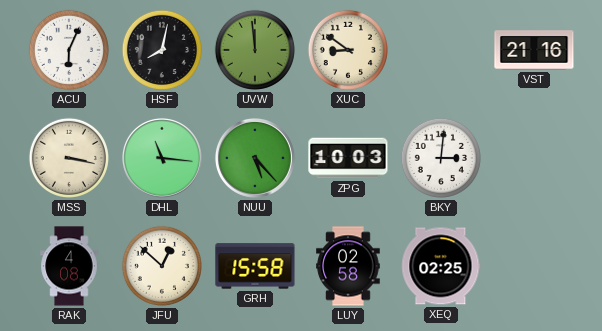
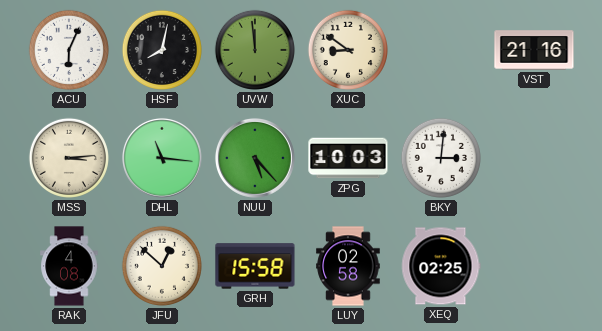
MSS: 3:17 -> 3:14
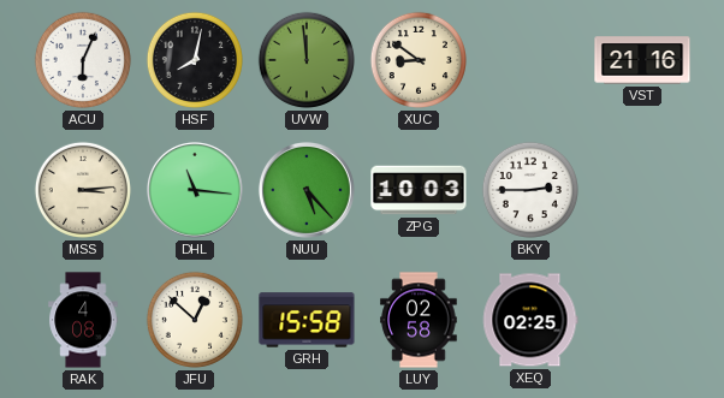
BKY: 3:01 -> 2:45
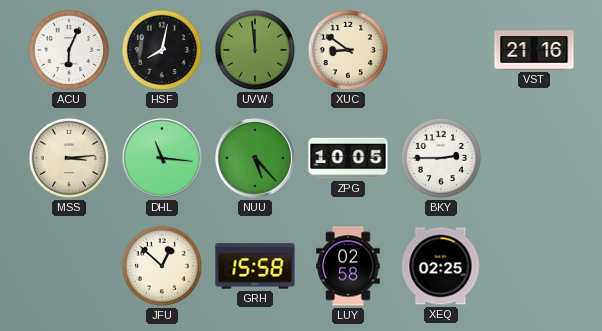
ZPG: 10:03 -> 10:05
RAK: 4:08 -> none
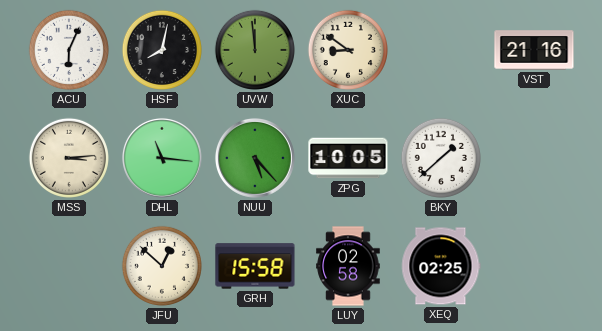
BKY: 2:45 -> 1:38
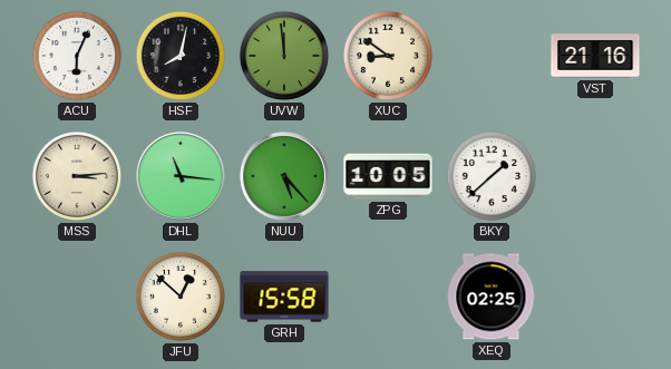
LUY: 02:58 -> none
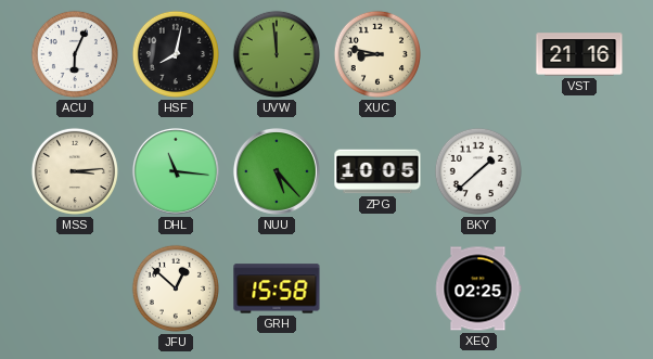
XUC: 8:51 -> 8:47
